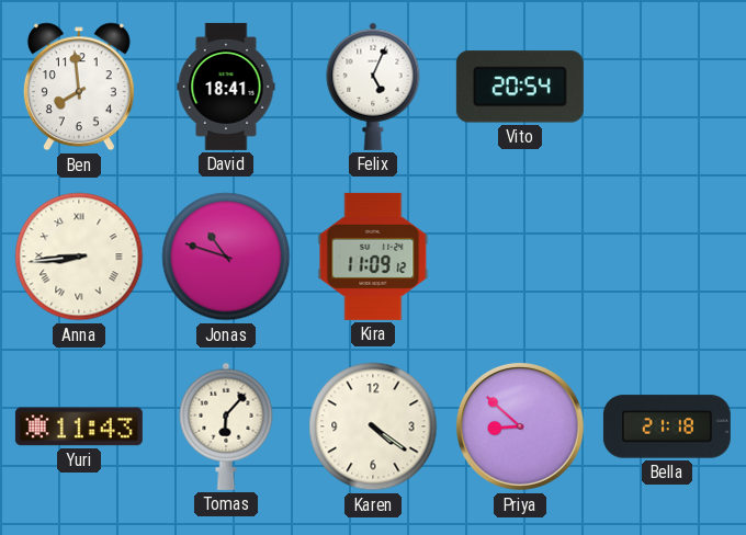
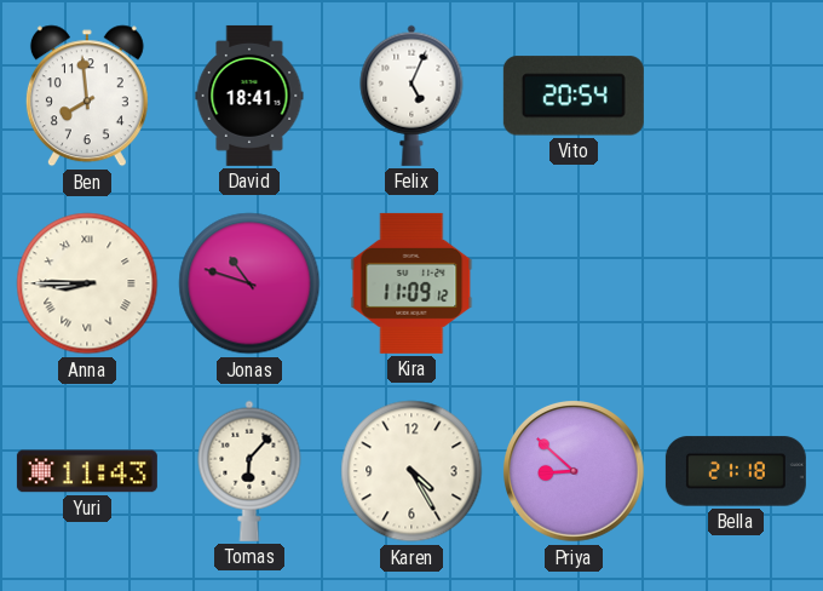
Anna: 8:44 -> 8:45
Karen: 4:21 -> 4:25
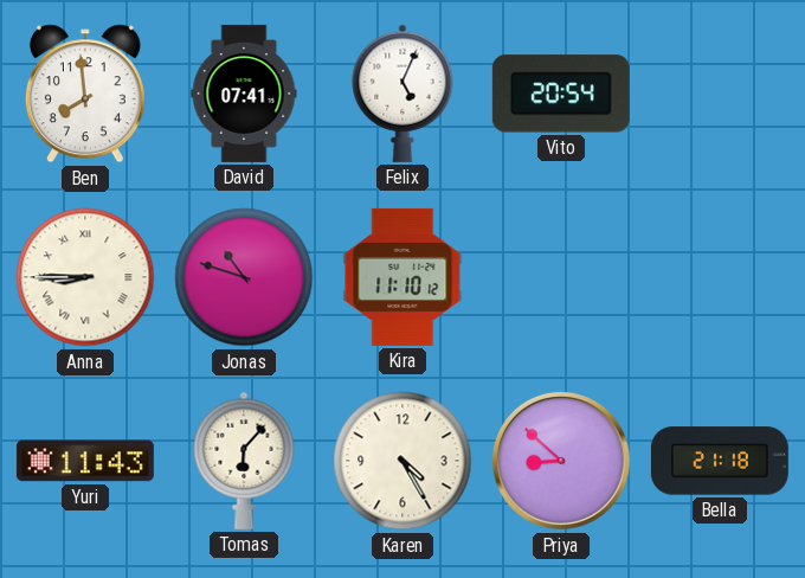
David: 18:41 -> 07:41
Kira: 11:09 -> 11:10
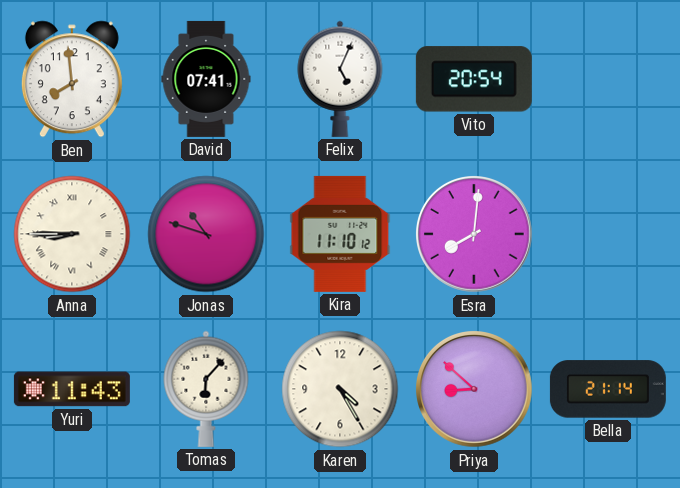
Esra: none -> 8:01
Bella: 21:18 -> 21:14
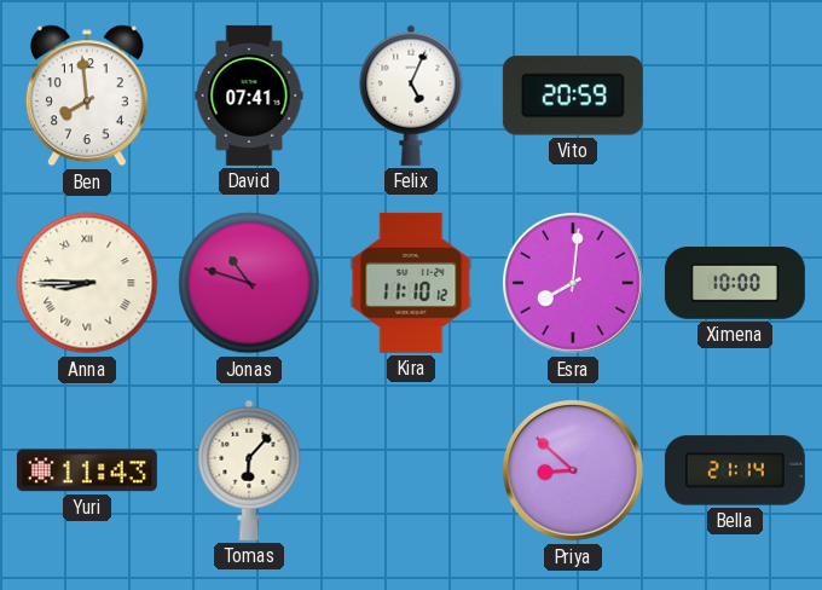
Vito: 20:54 -> 20:59
Ximena: none -> 10:00
Karen: 4:25 -> none
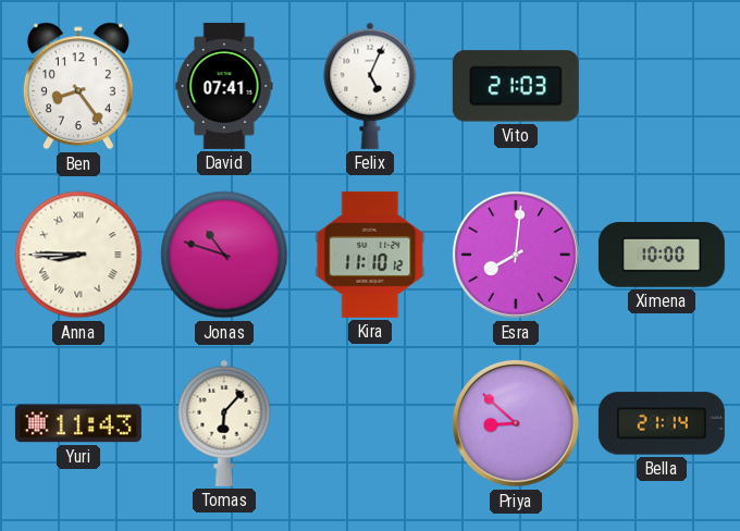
Ben: 7:59 -> 8:24
Vito: 20:59 -> 21:03
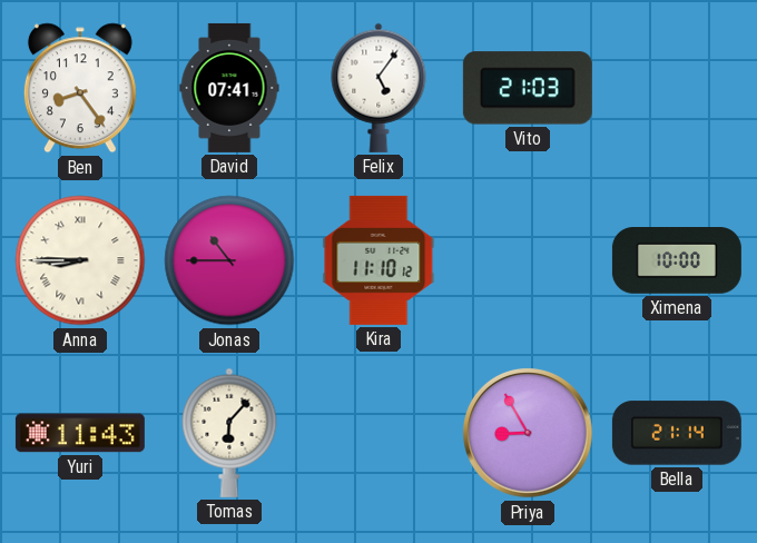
Felix: 5:04 -> 5:06
Jonas: 10:48 -> 10:45
Esra: 8:01 -> none
Priya: 8:52 -> 8:55
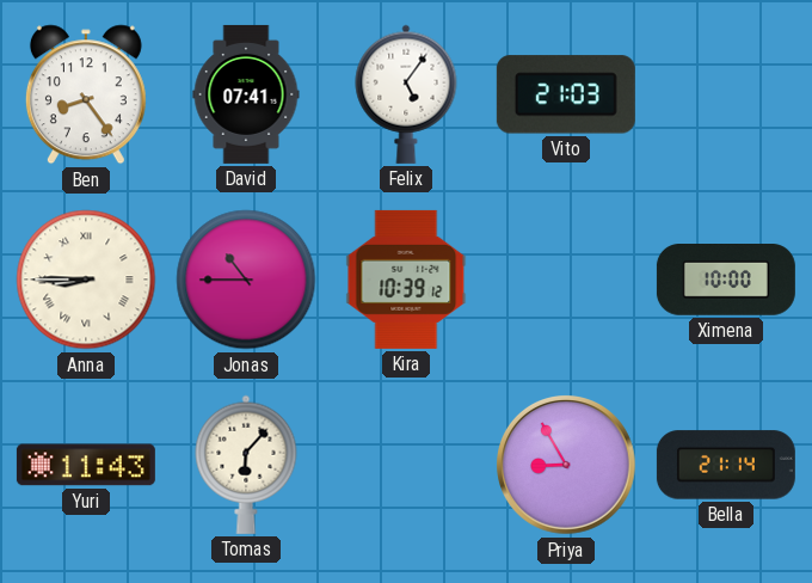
Kira: 11:10 -> 10:39
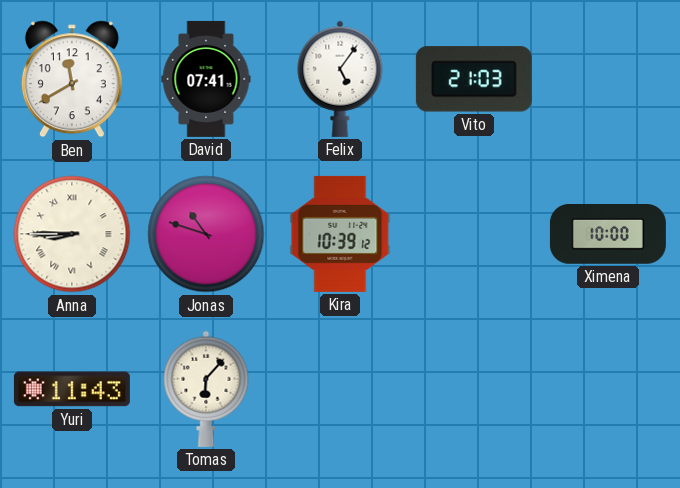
Ben: 8:24 -> 11:40
Jonas: 10:45 -> 10:48
Priya: 8:55 -> none
Bella: 21:14 -> none
